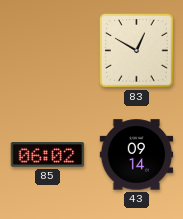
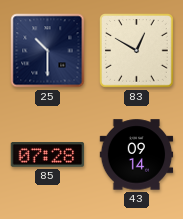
25: none -> 10:30
85: 06:02 -> 07:28
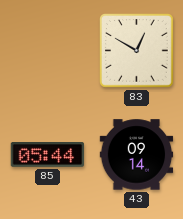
25: 10:30 -> none
85: 07:28 -> 05:44
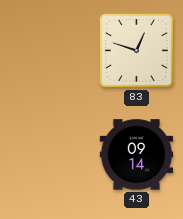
83: 12:50 -> 12:48
85: 05:44 -> none
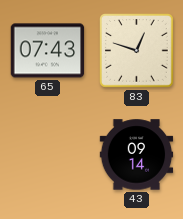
65: none -> 07:43
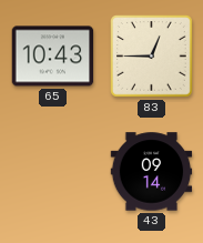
65: 07:43 -> 10:43
83: 12:48 -> 12:45
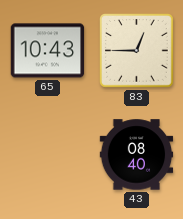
43: 09:14 -> 08:40
